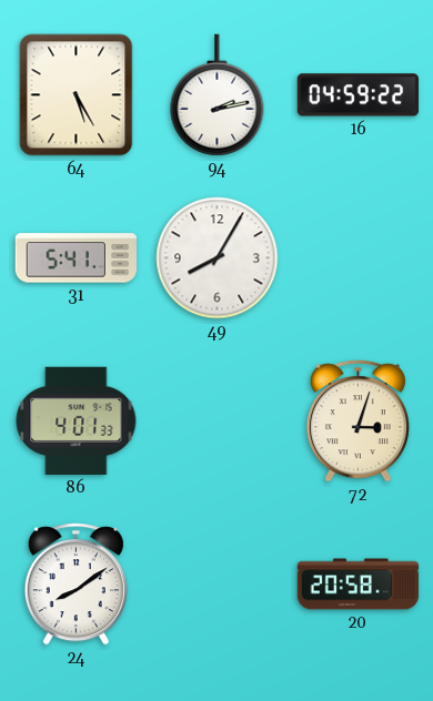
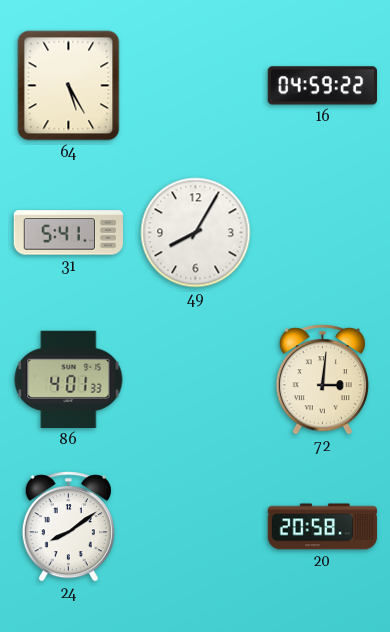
94: 2:13 -> none
72: 3:03 -> 3:01
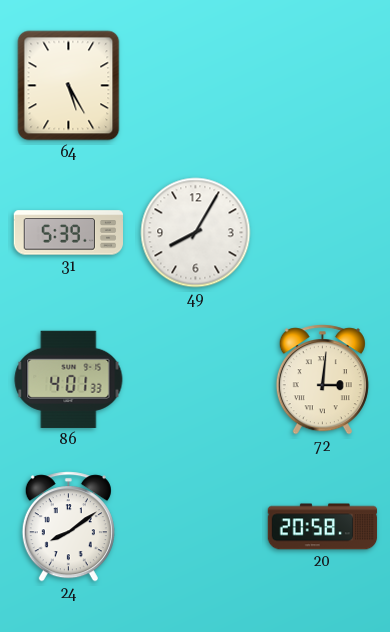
16: 04:59 -> none
31: 5:41 -> 5:39
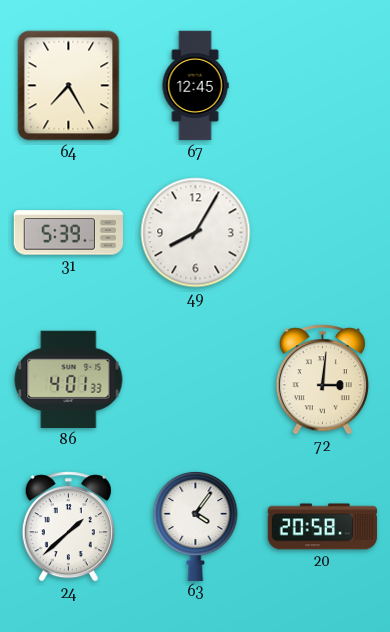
64: 5:25 -> 7:25
67: none -> 12:45
24: 8:09 -> 1:38
63: none -> 4:06
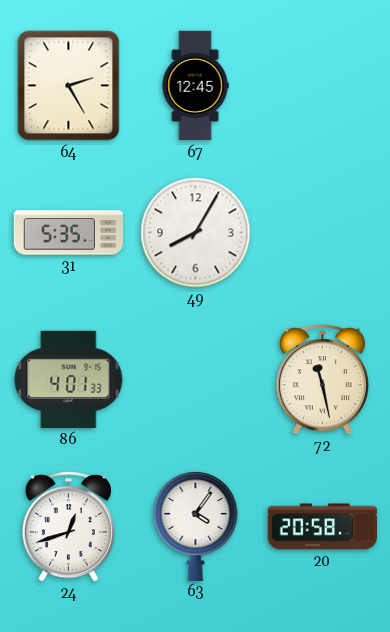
64: 7:25 -> 2:25
31: 5:39 -> 5:35
72: 3:01 -> 11:28
24: 1:38 -> 12:42
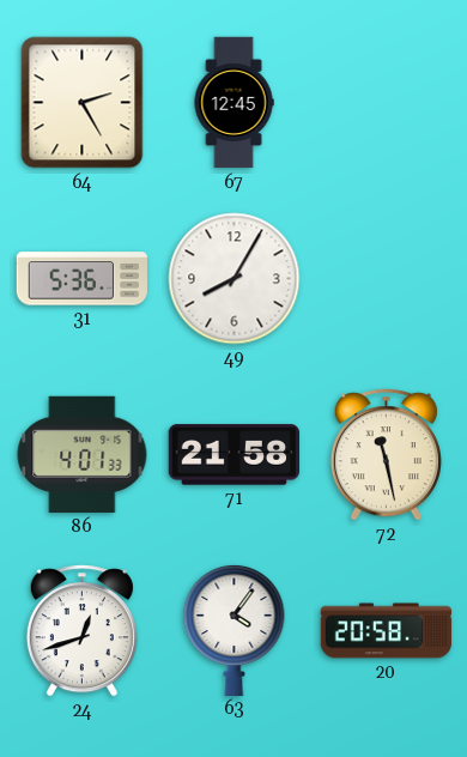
31: 5:35 -> 5:36
71: none -> 21:58
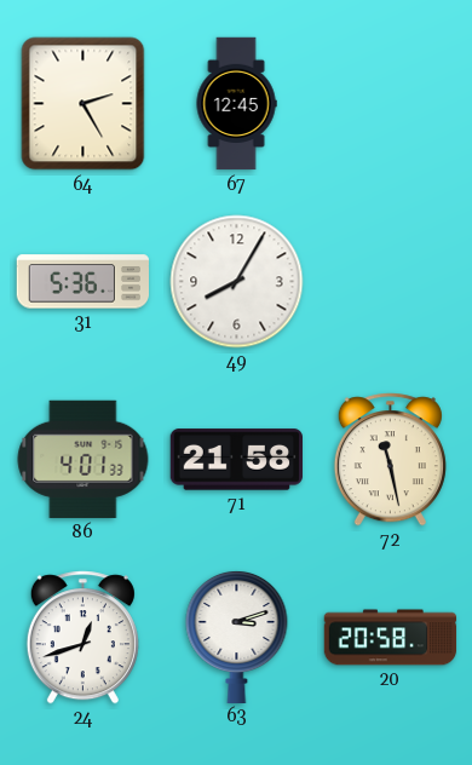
63: 4:06 -> 3:12
